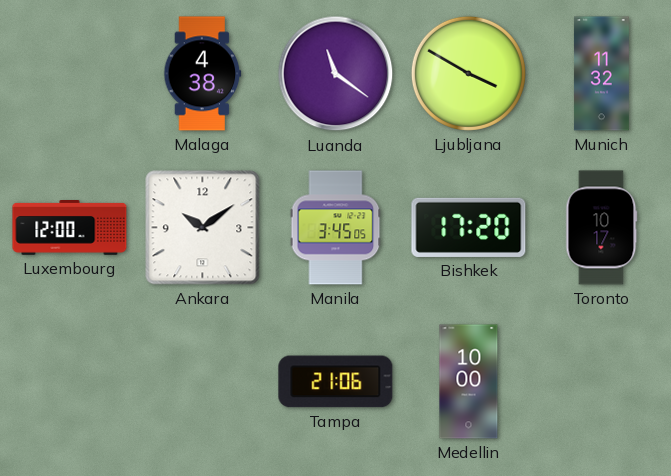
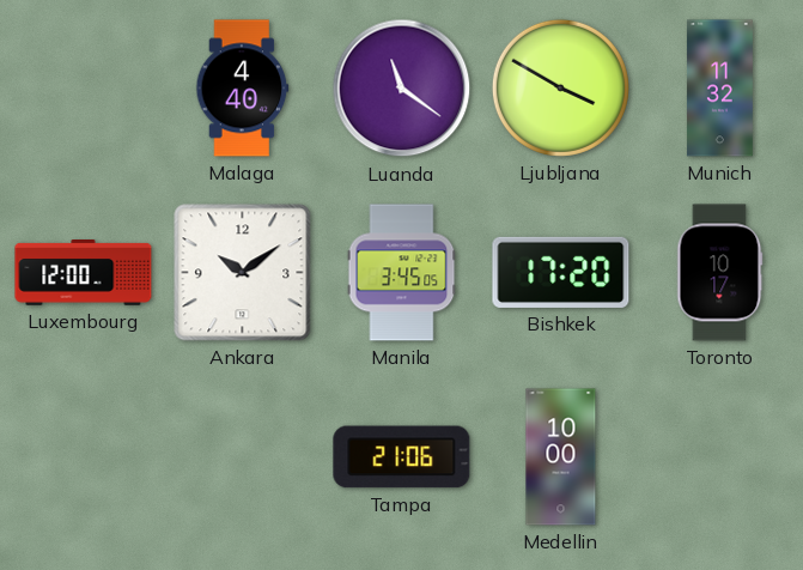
Malaga: 4:38 -> 4:40
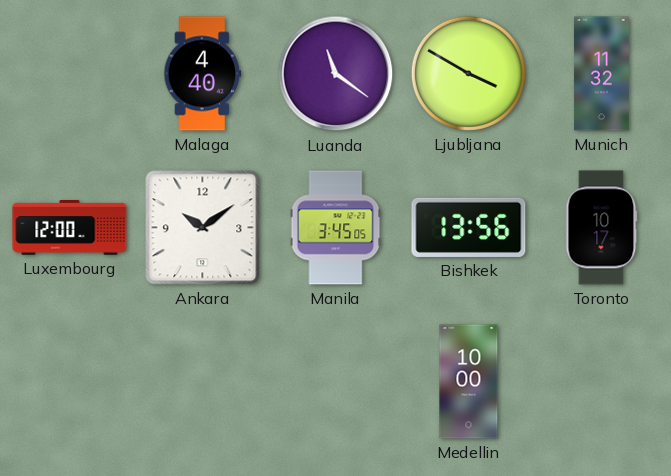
Bishkek: 17:20 -> 13:56
Tampa: 21:06 -> none
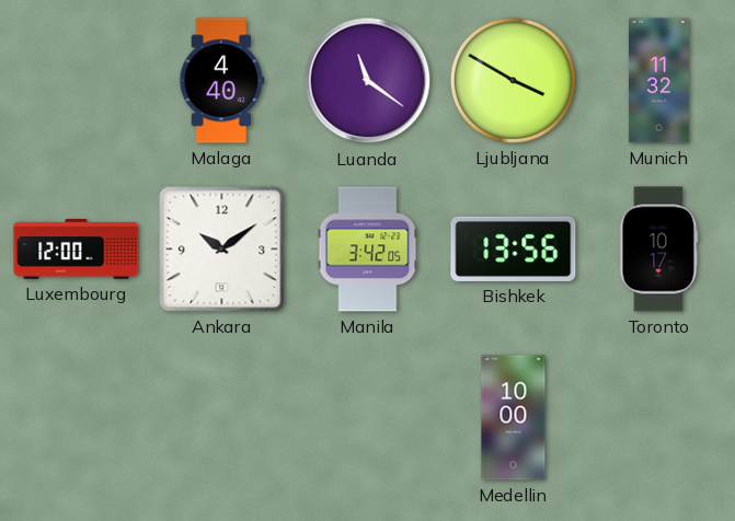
Manila: 3:45 -> 3:42
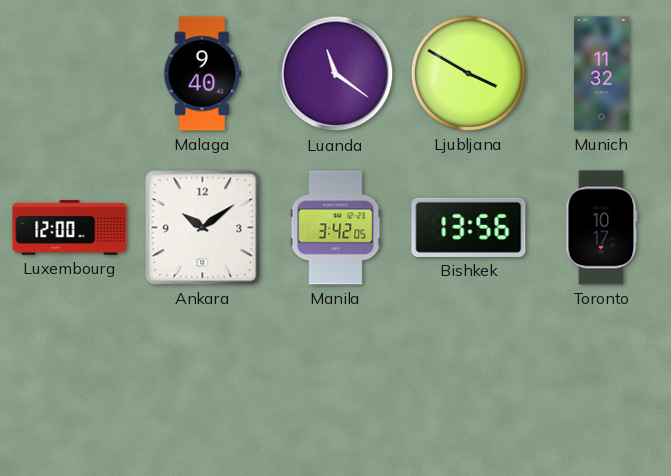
Malaga: 4:40 -> 9:40
Medellin: 10:00 -> none
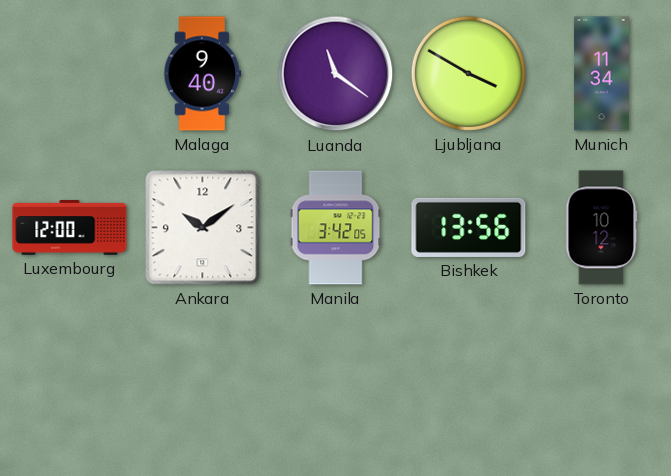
Munich: 11:32 -> 11:34
Toronto: 10:17 -> 10:12
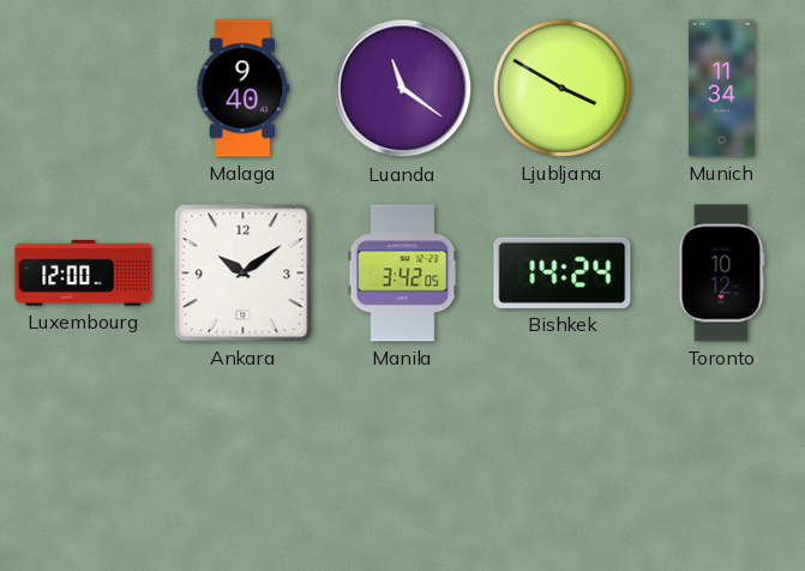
Bishkek: 13:56 -> 14:24
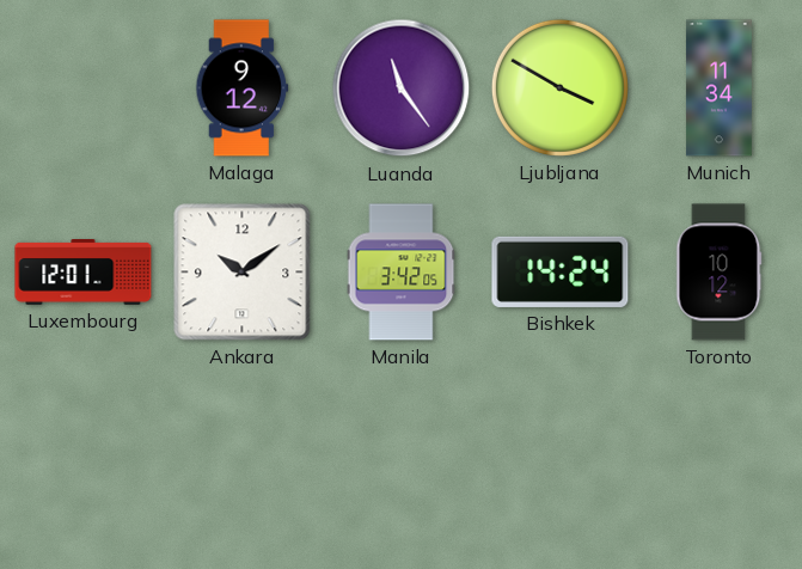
Malaga: 9:40 -> 9:12
Luanda: 11:21 -> 11:24
Luxembourg: 12:00 -> 12:01
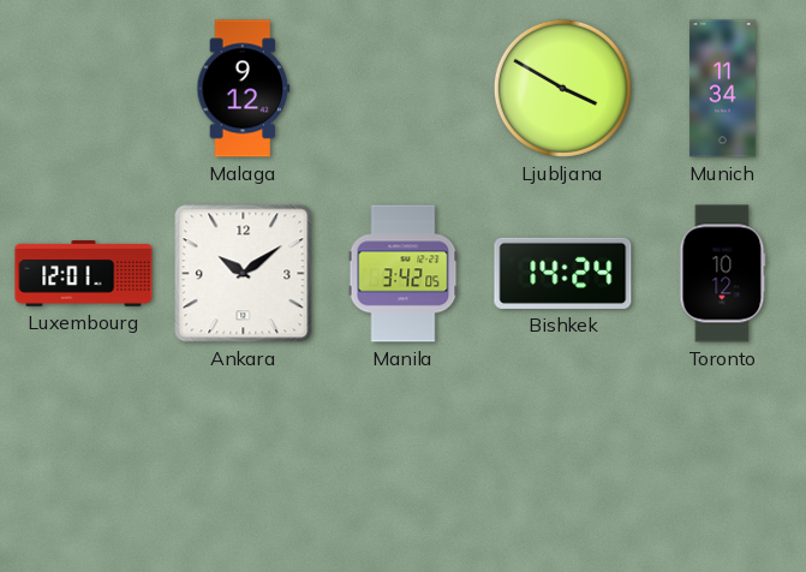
Luanda: 11:24 -> none
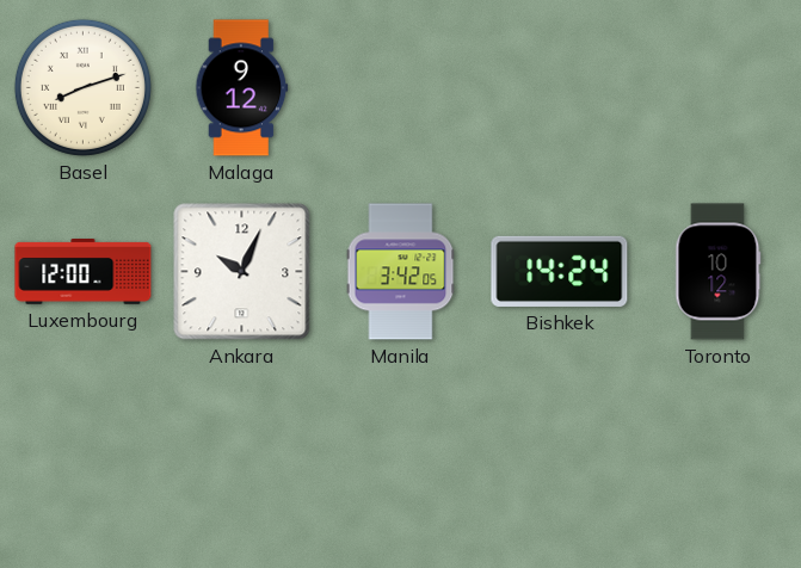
Basel: none -> 8:12
Ljubljana: 3:50 -> none
Munich: 11:34 -> none
Luxembourg: 12:01 -> 12:00
Ankara: 10:09 -> 10:04
